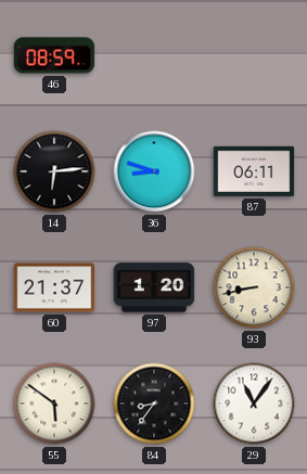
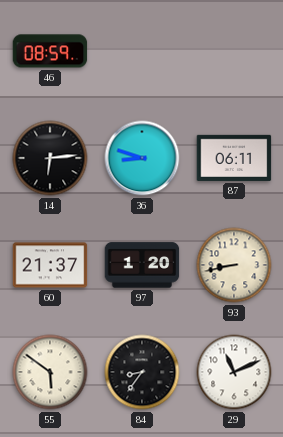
29: 11:06 -> 11:11
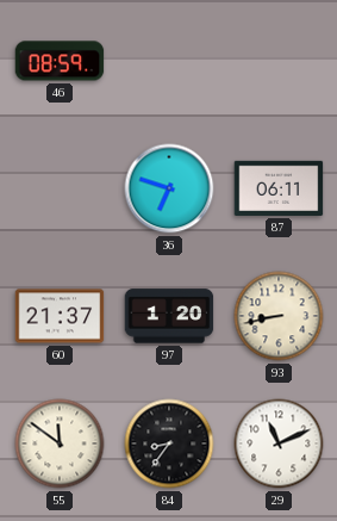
14: 6:14 -> none
36: 8:48 -> 6:48
55: 5:51 -> 11:51
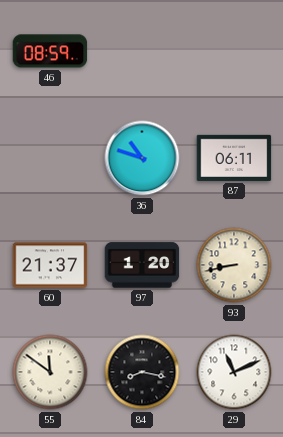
36: 6:48 -> 10:48
84: 8:36 -> 8:17
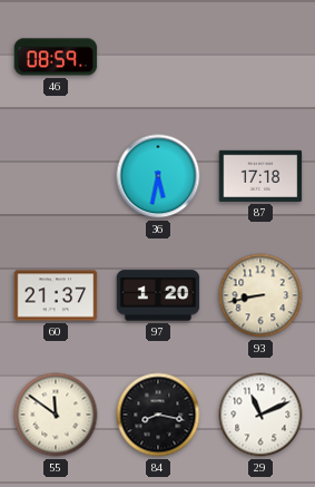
36: 10:48 -> 5:32
87: 06:11 -> 17:18
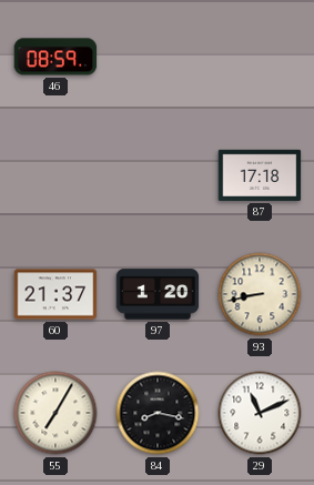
36: 5:32 -> none
55: 11:51 -> 7:05
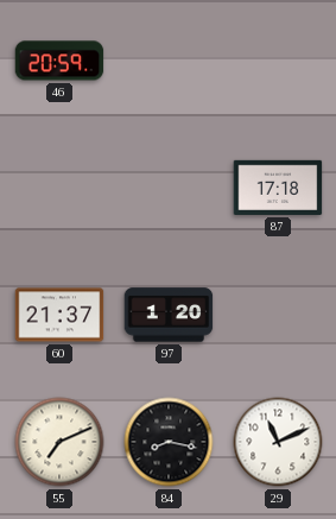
46: 08:59 -> 20:59
93: 8:43 -> none
55: 7:05 -> 7:11
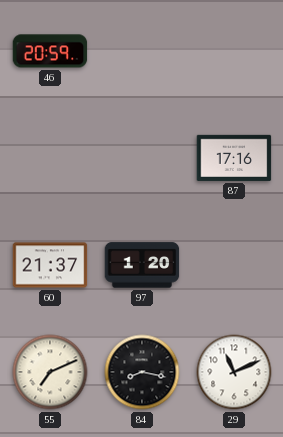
87: 17:18 -> 17:16
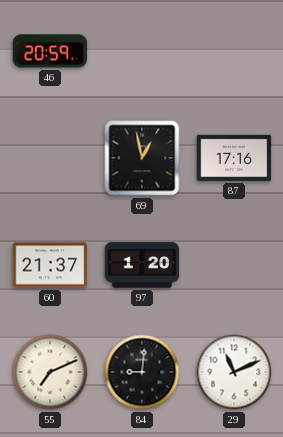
69: none -> 12:58
84: 8:17 -> 9:01
